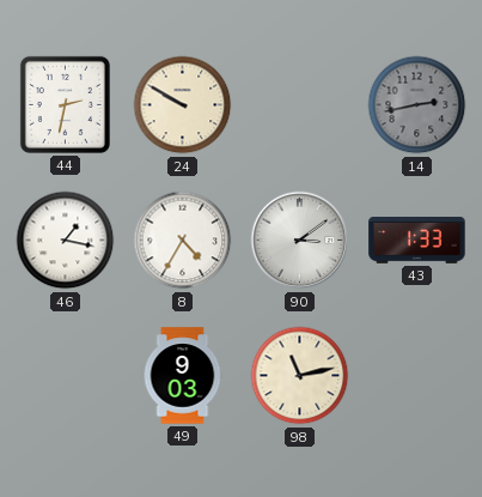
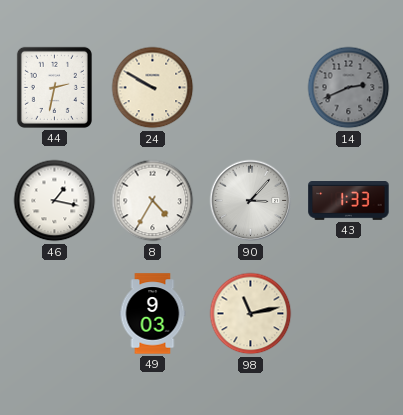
14: 2:43 -> 2:41
90: 3:09 -> 3:07
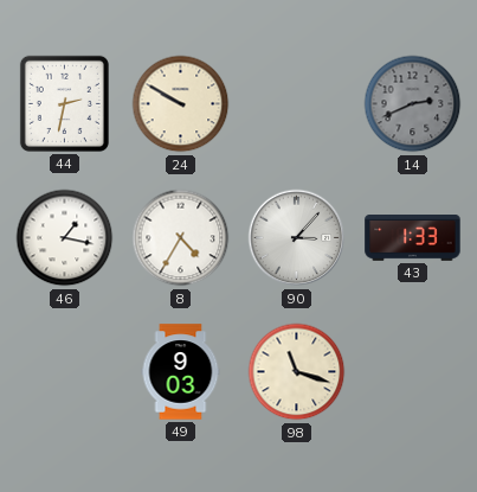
98: 11:13 -> 11:18
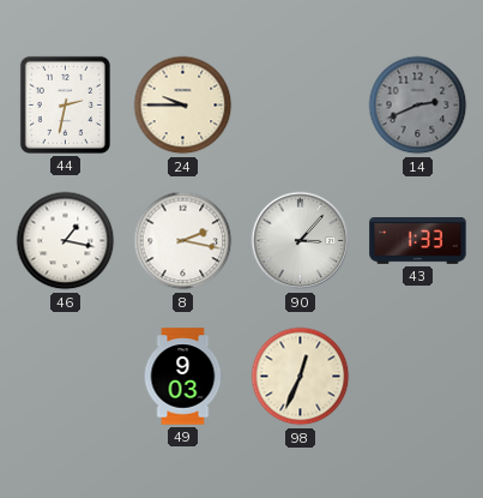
24: 9:50 -> 9:45
8: 4:35 -> 2:17
98: 11:18 -> 12:34
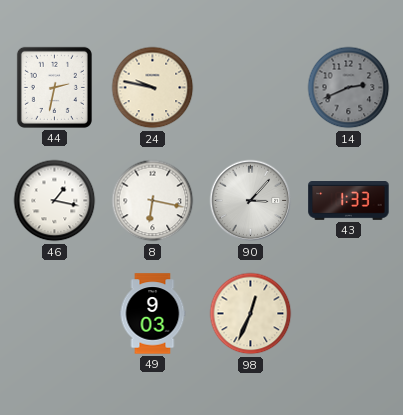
24: 9:45 -> 9:47
8: 2:17 -> 6:17
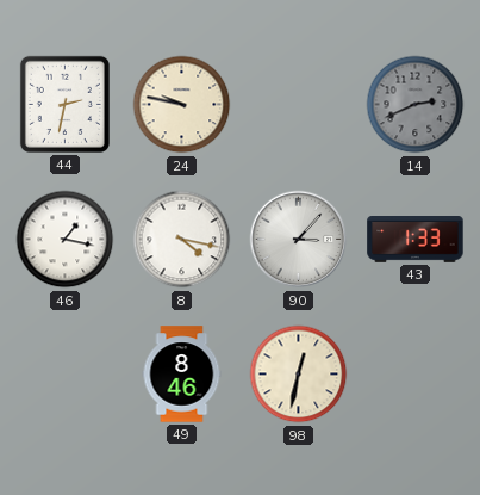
8: 6:17 -> 4:17
49: 9:03 -> 8:46
98: 12:34 -> 12:32
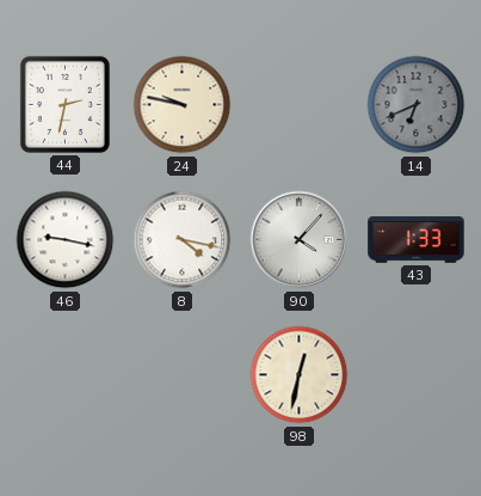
14: 2:41 -> 6:41
46: 1:17 -> 9:17
90: 3:07 -> 4:07
49: 8:46 -> none
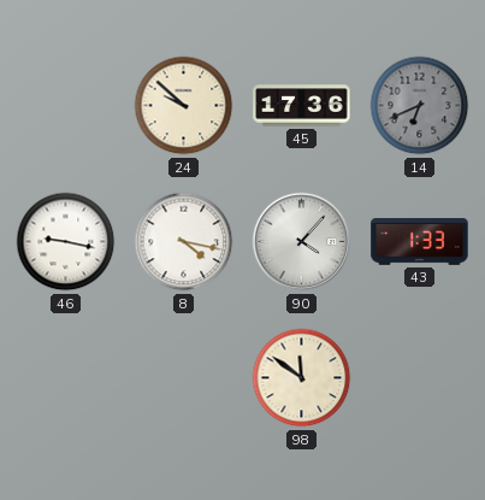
44: 2:32 -> none
24: 9:47 -> 9:52
45: none -> 17:36
98: 12:32 -> 11:51
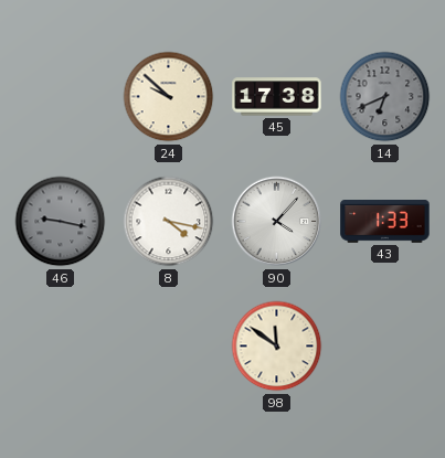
45: 17:36 -> 17:38
46 dial: white -> grey
